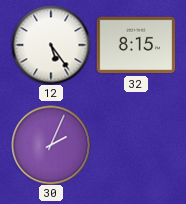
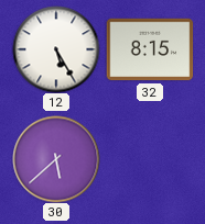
12: 5:24 -> 5:25
30: 2:04 -> 5:38
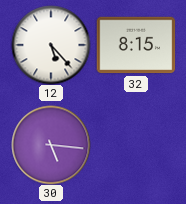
12: 5:25 -> 5:23
30: 5:38 -> 5:16
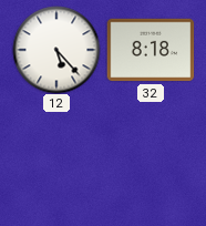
32: 8:15 -> 8:18
30: 5:16 -> none
